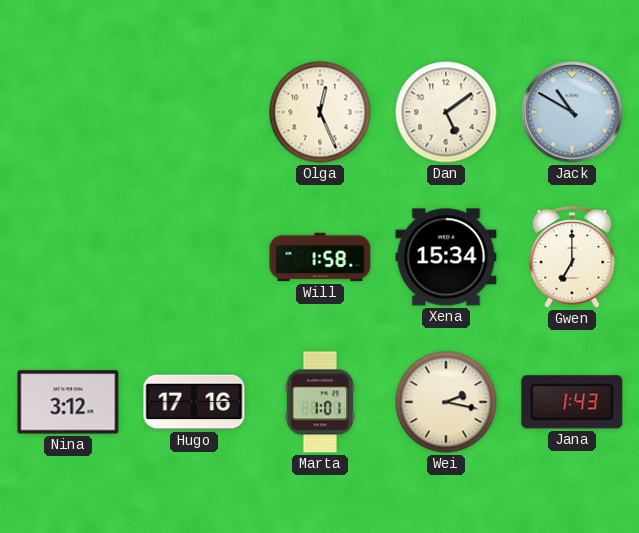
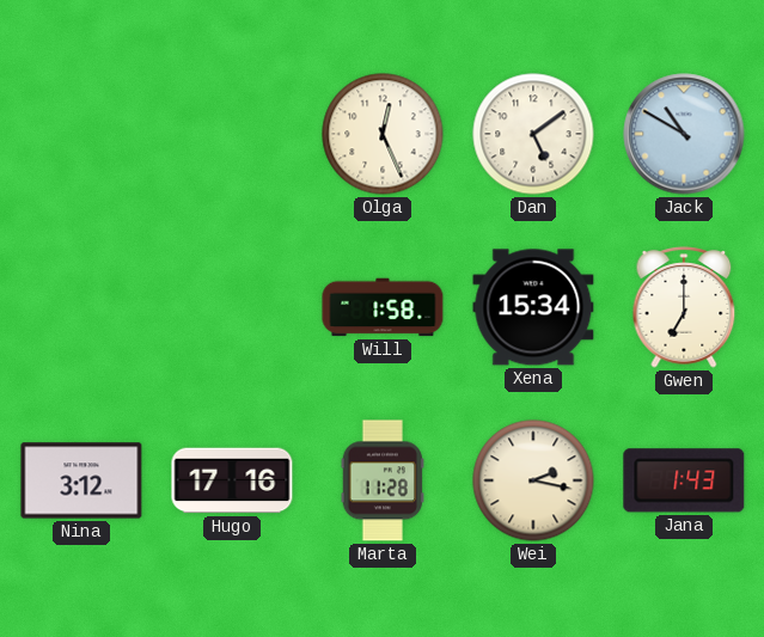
Marta: 1:01 -> 11:28
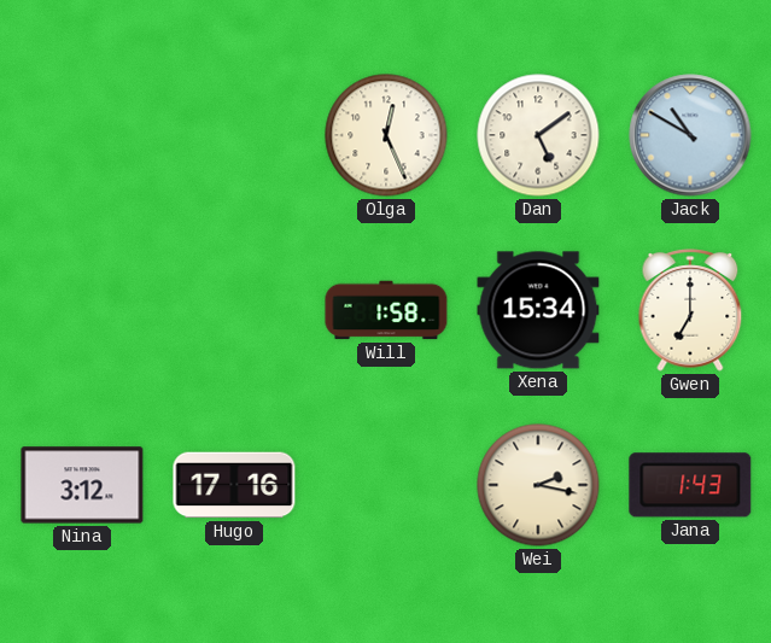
Marta: 11:28 -> none
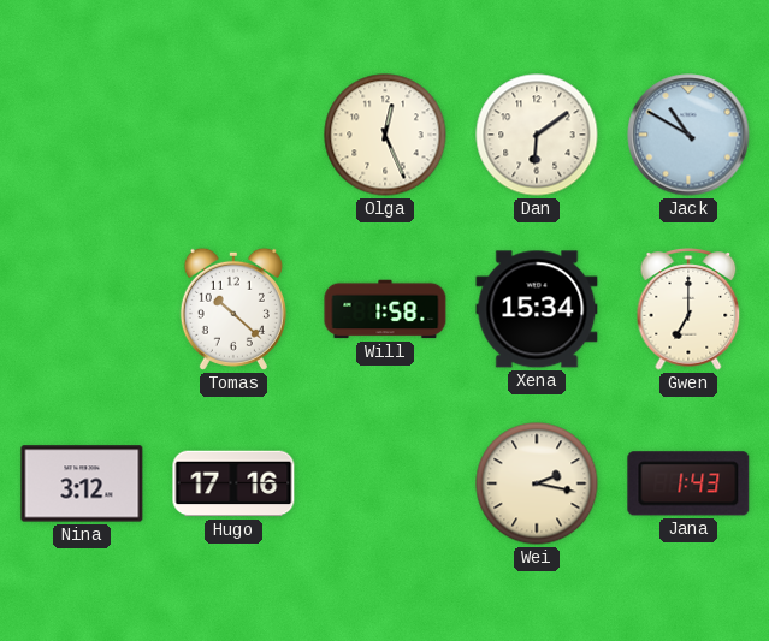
Dan: 5:09 -> 6:09
Tomas: none -> 10:22
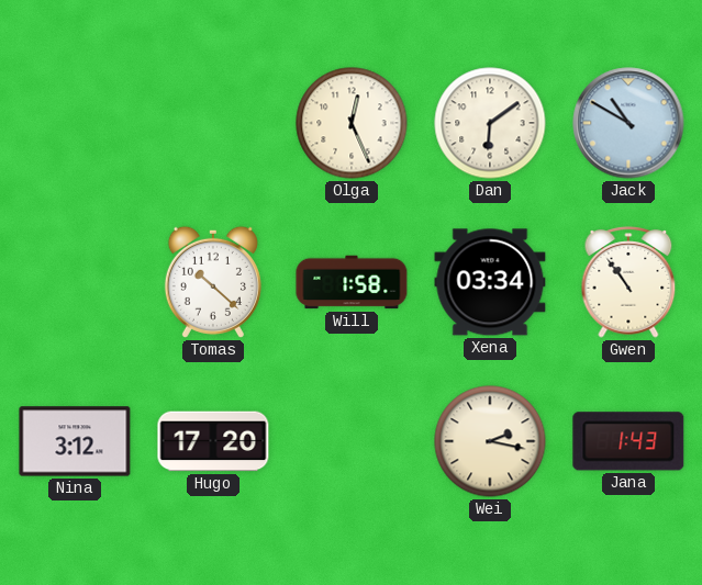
Xena: 15:34 -> 03:34
Gwen: 7:00 -> 10:54
Hugo: 17:16 -> 17:20
